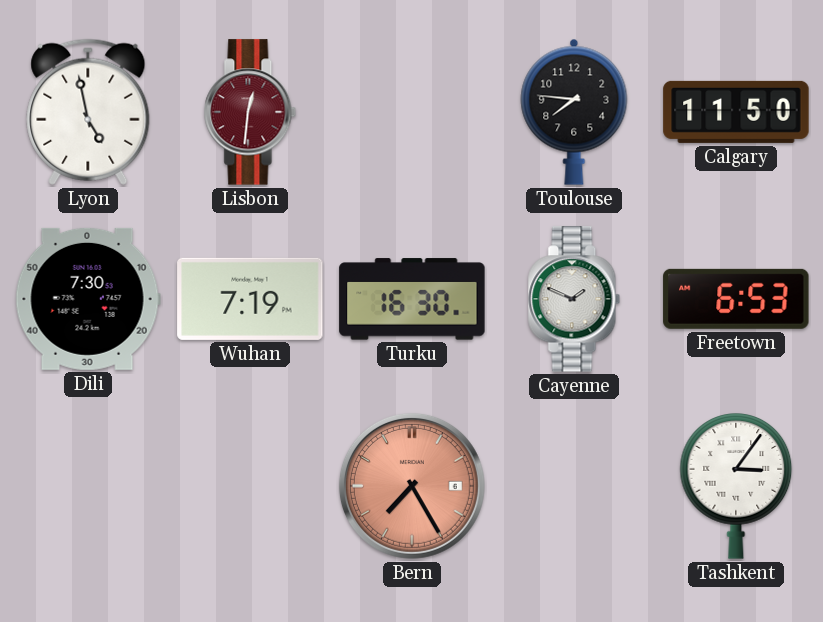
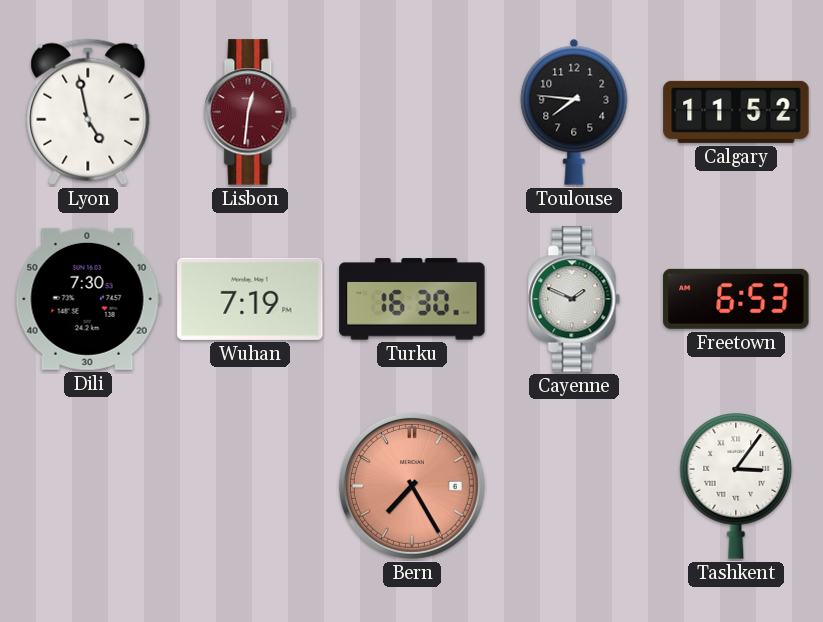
Calgary: 11:50 -> 11:52
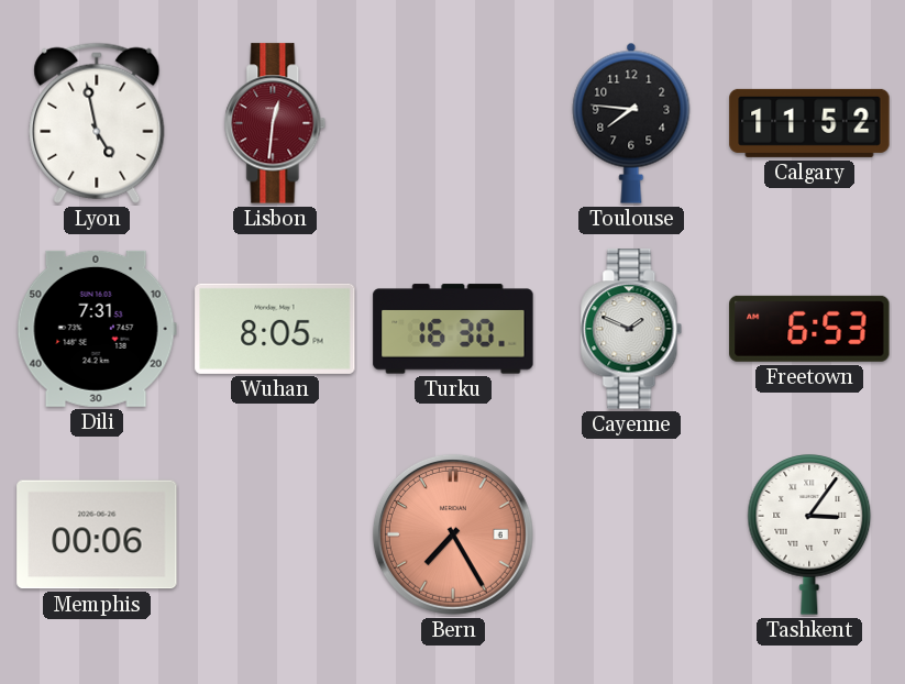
Dili: 7:30 -> 7:31
Wuhan: 7:19 -> 8:05
Memphis: none -> 00:06
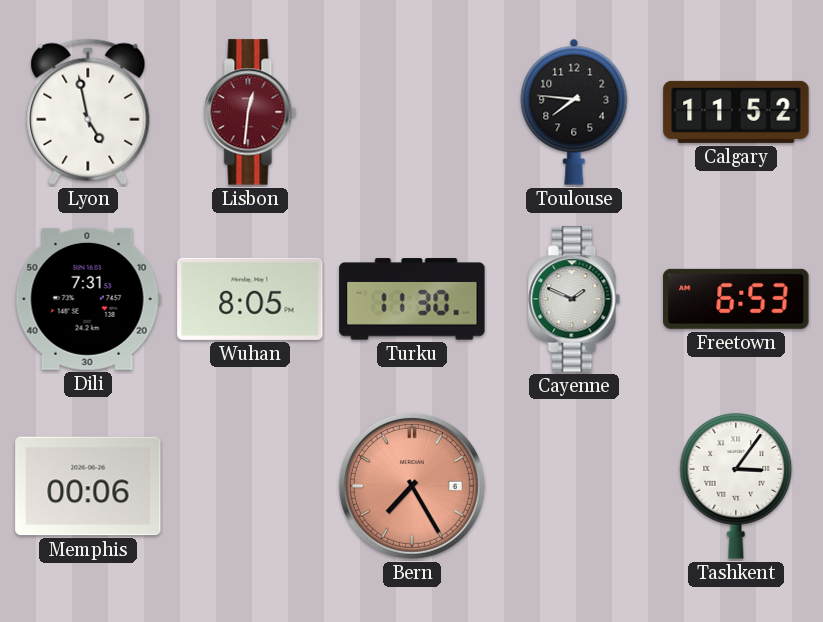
Turku: 16:30 -> 11:30
